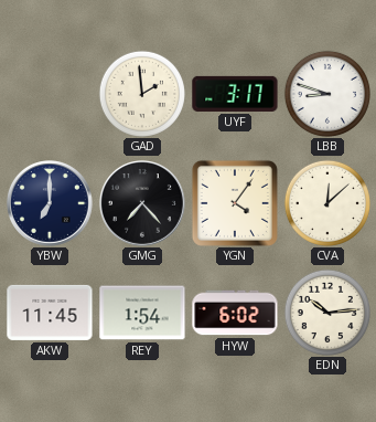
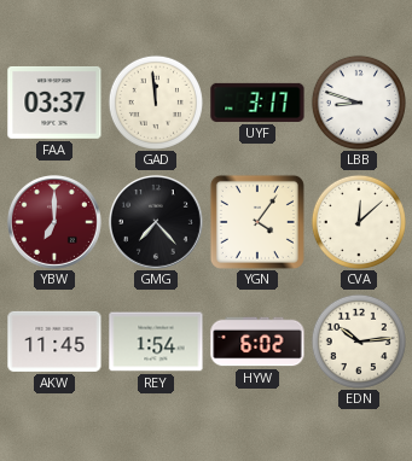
FAA: none -> 03:37
GAD: 1:59 -> 11:59
YBW dial: navy -> burgundy
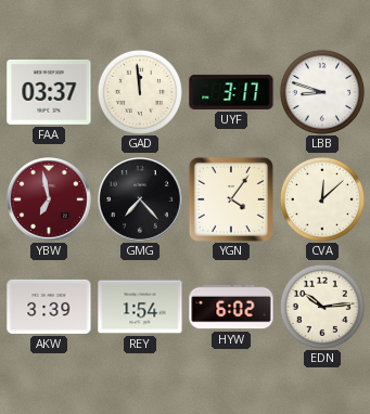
YBW: 7:00 -> 6:58
AKW: 11:45 -> 3:39
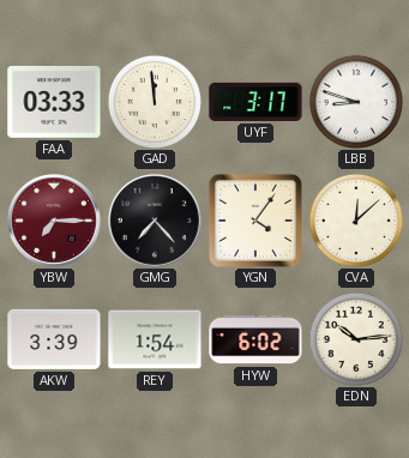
FAA: 03:37 -> 03:33
YBW: 6:58 -> 7:15
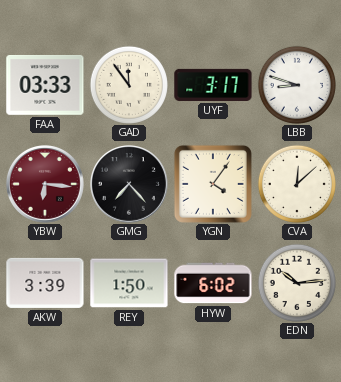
GAD: 11:59 -> 11:54
YBW: 7:15 -> 6:16
REY: 1:54 -> 1:50
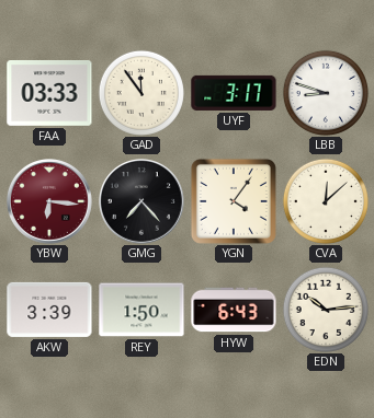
HYW: 6:02 -> 6:43
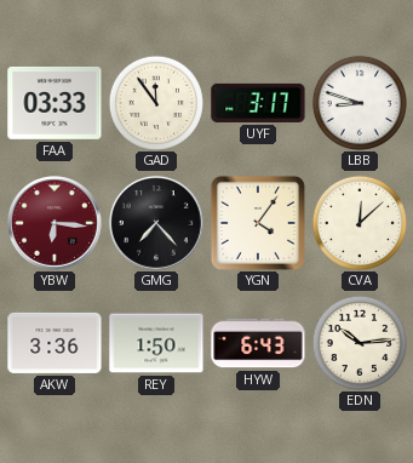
AKW: 3:39 -> 3:36
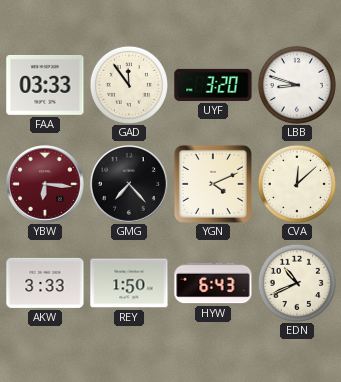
UYF: 3:17 -> 3:20
YGN: 4:06 -> 4:11
AKW: 3:36 -> 3:33
EDN: 10:14 -> 10:41
